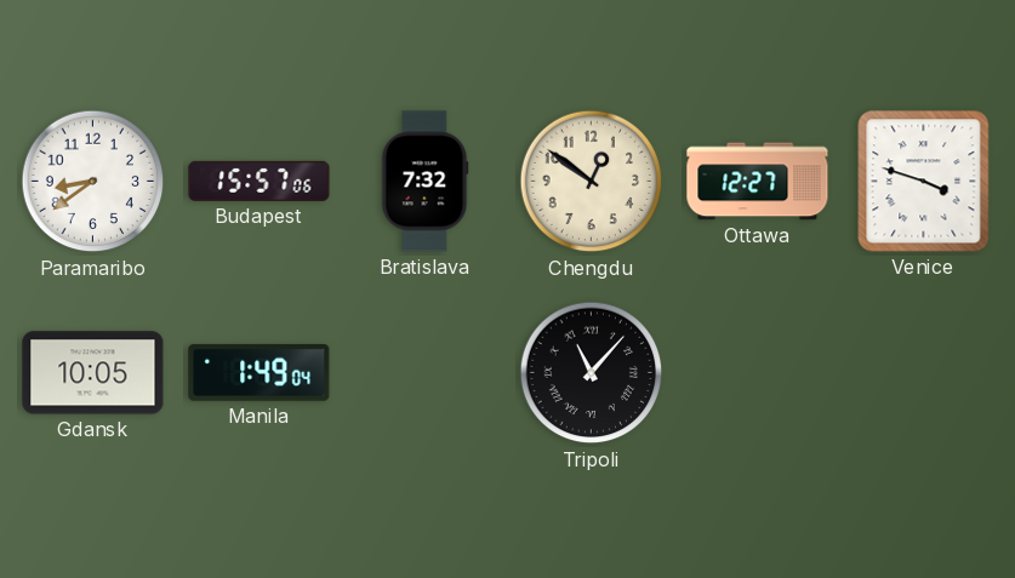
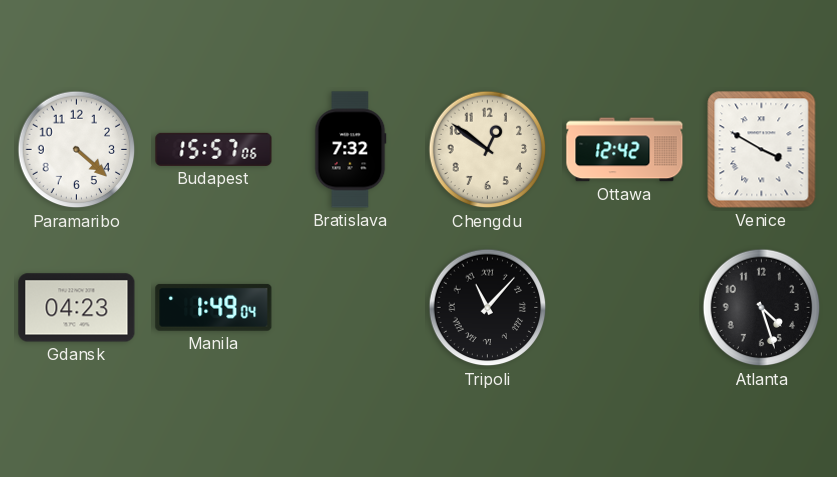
Paramaribo: 8:39 -> 4:22
Ottawa: 12:27 -> 12:42
Venice: 3:48 -> 3:50
Gdansk: 10:05 -> 04:23
Atlanta: none -> 4:27
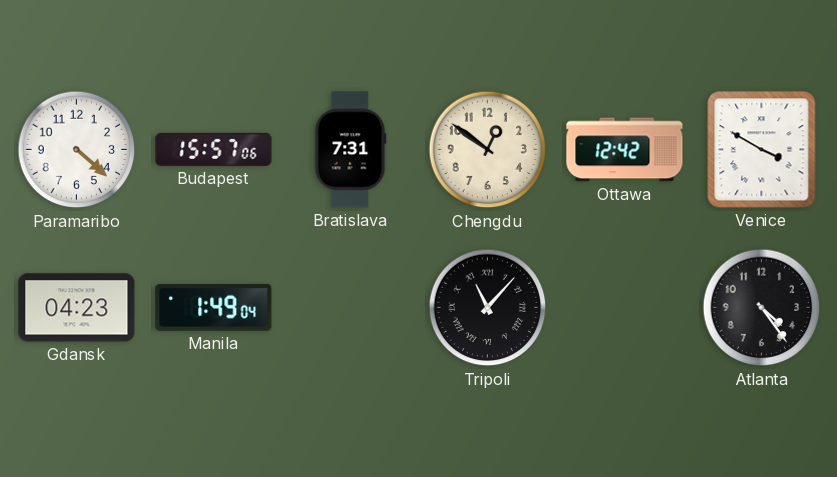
Bratislava: 7:32 -> 7:31
Atlanta: 4:27 -> 4:24
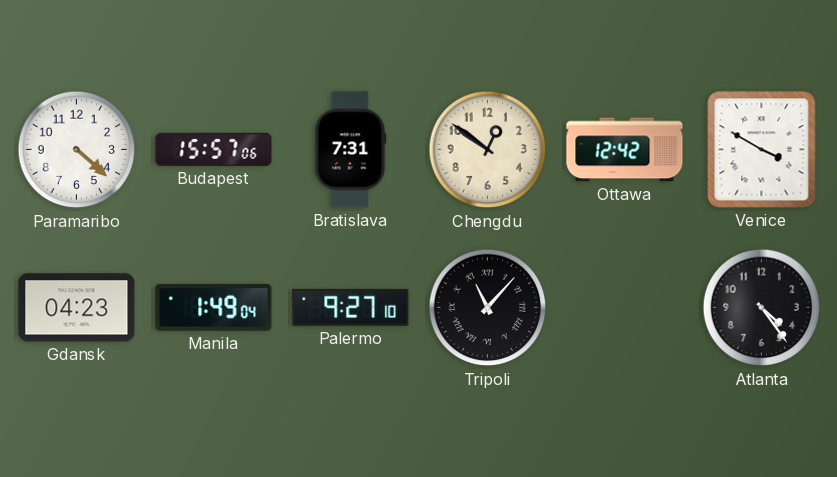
Palermo: none -> 9:27
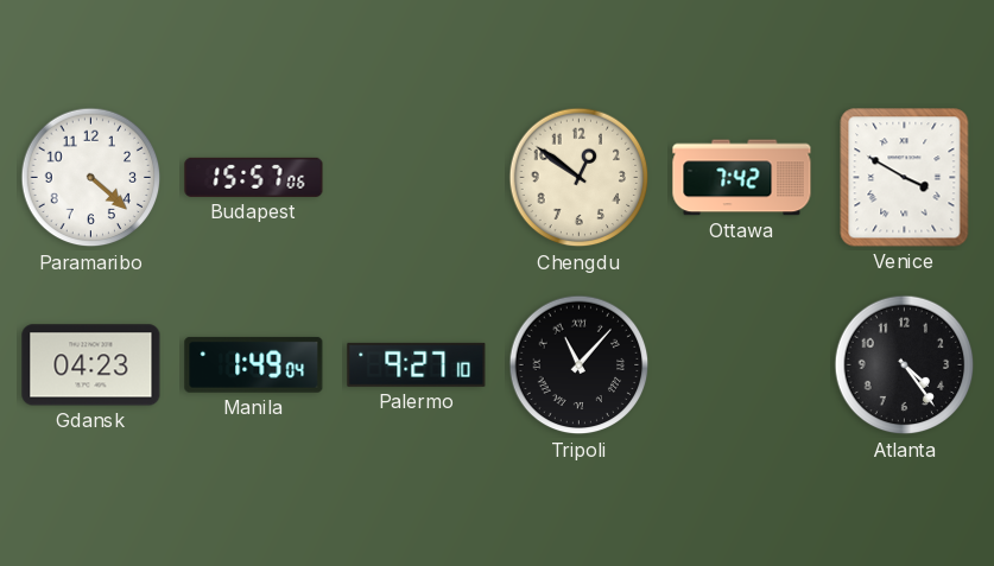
Bratislava: 7:31 -> none
Ottawa: 12:42 -> 7:42
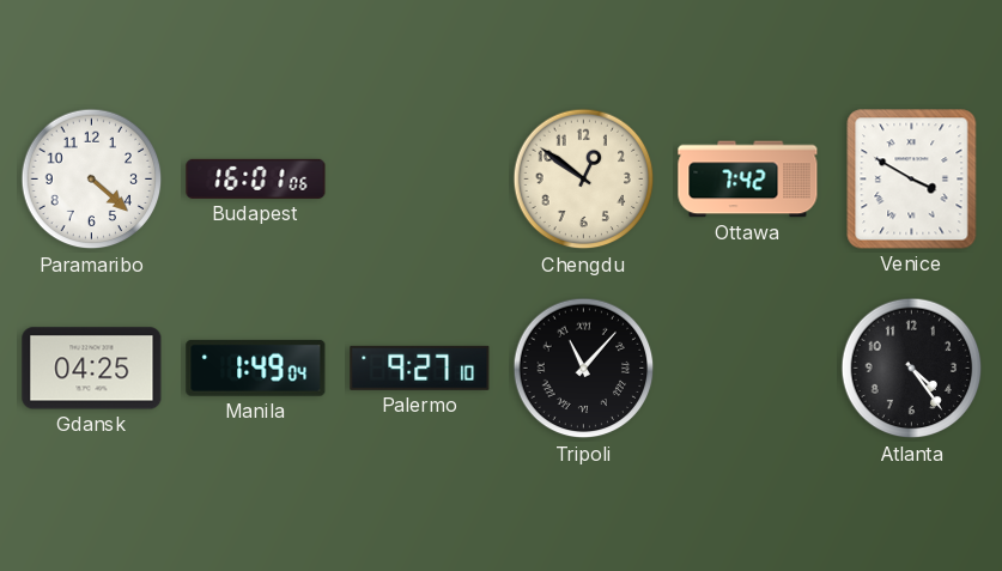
Budapest: 15:57 -> 16:01
Gdansk: 04:23 -> 04:25
